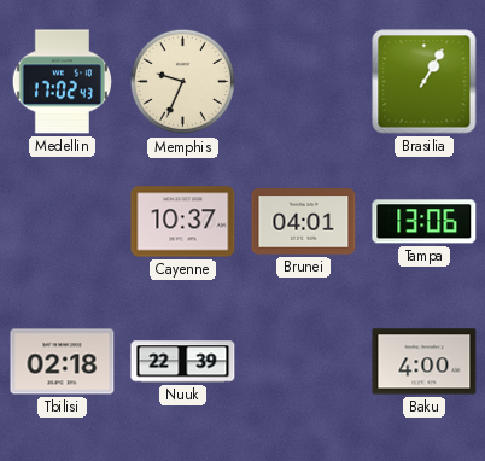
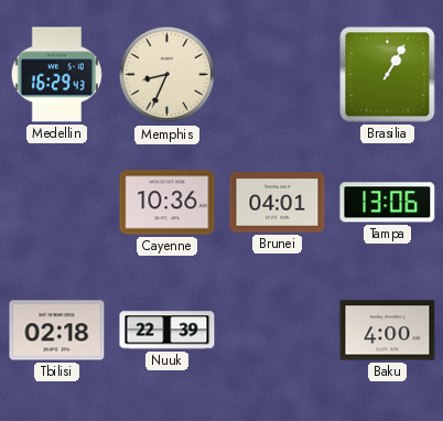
Medellin: 17:02 -> 16:29
Memphis: 9:34 -> 8:34
Cayenne: 10:37 -> 10:36
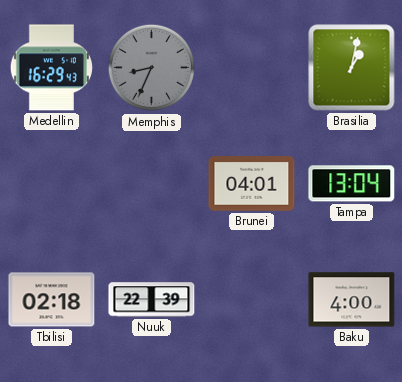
Memphis dial: cream -> grey
Brasilia: 1:05 -> 1:02
Cayenne: 10:36 -> none
Tampa: 13:06 -> 13:04
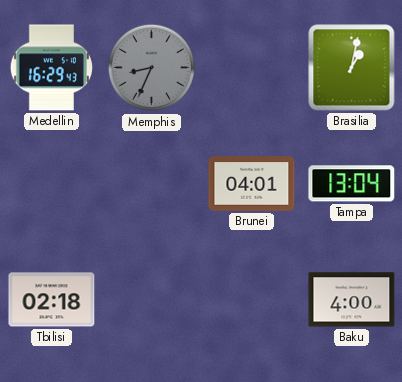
Nuuk: 22:39 -> none
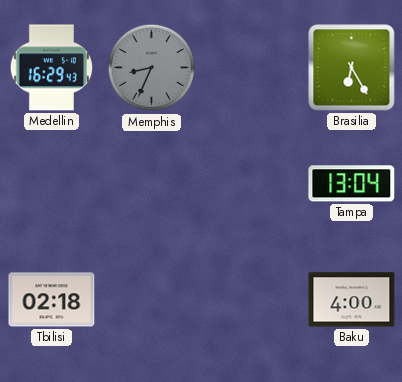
Brasilia: 1:02 -> 6:25
Brunei: 04:01 -> none
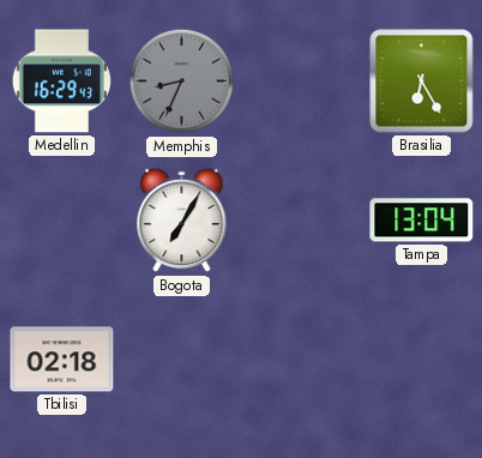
Bogota: none -> 7:05
Baku: 4:00 -> none
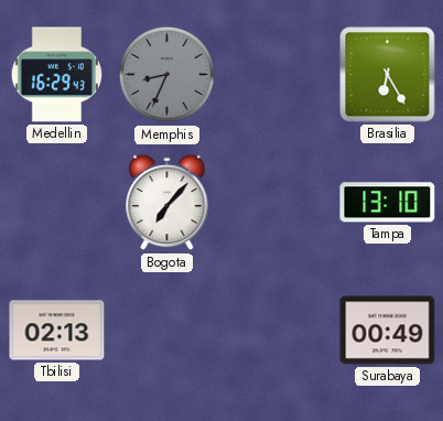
Bogota: 7:05 -> 7:07
Tampa: 13:04 -> 13:10
Tbilisi: 02:18 -> 02:13
Surabaya: none -> 00:49
